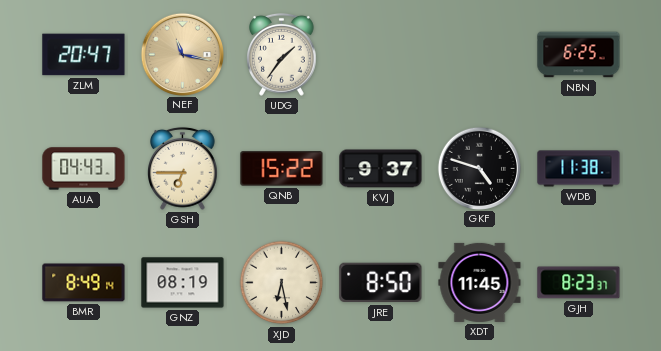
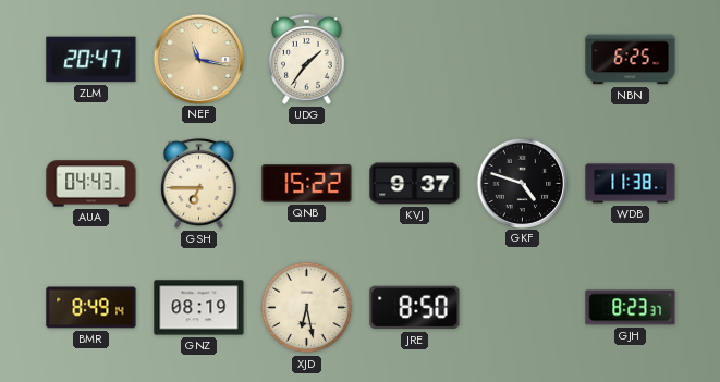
XDT: 11:45 -> none
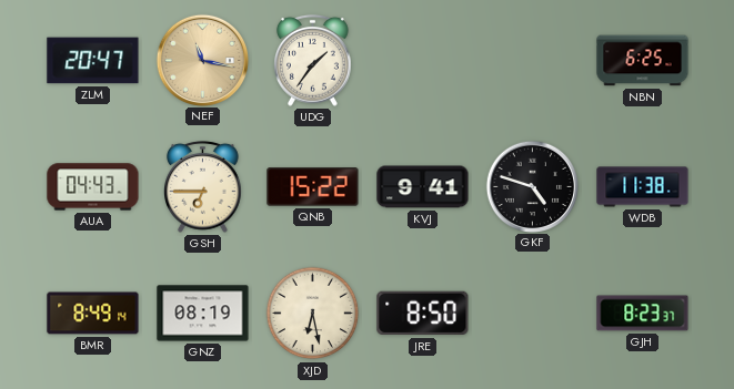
KVJ: 9:37 -> 9:41
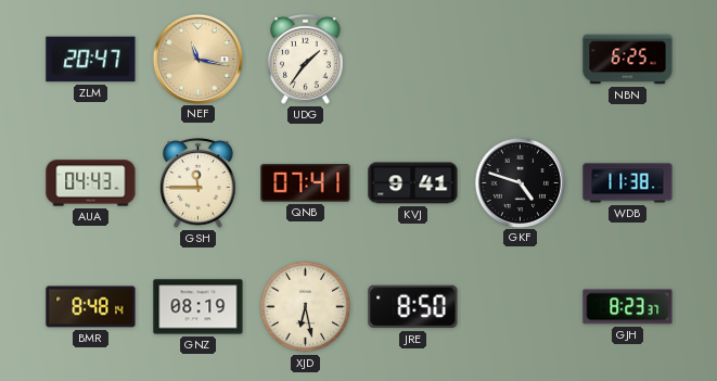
GSH: 6:45 -> 11:45
QNB: 15:22 -> 07:41
BMR: 8:49 -> 8:48
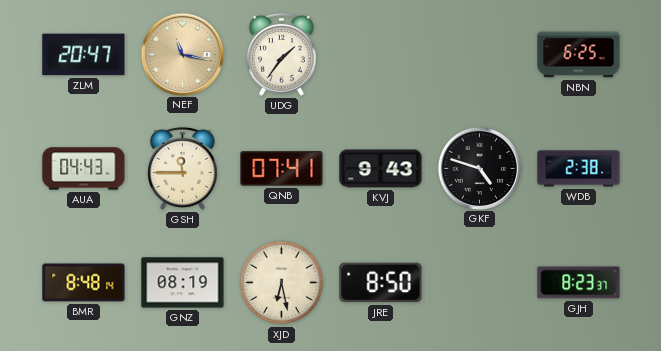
KVJ: 9:41 -> 9:43
WDB: 11:38 -> 2:38
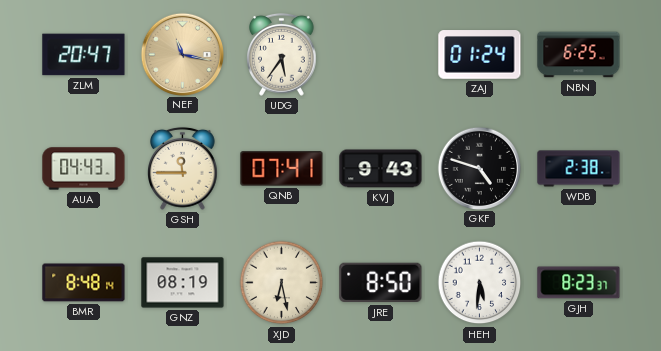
UDG: 1:36 -> 5:36
ZAJ: none -> 01:24
HEH: none -> 5:31
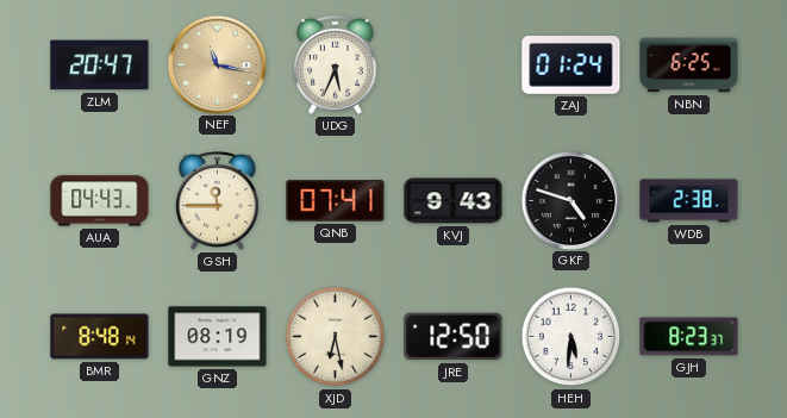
UDG: 5:36 -> 5:34
JRE: 8:50 -> 12:50
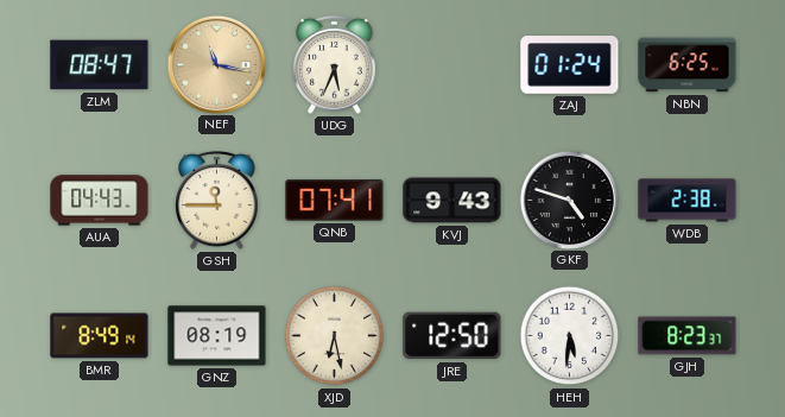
ZLM: 20:47 -> 08:47
BMR: 8:48 -> 8:49
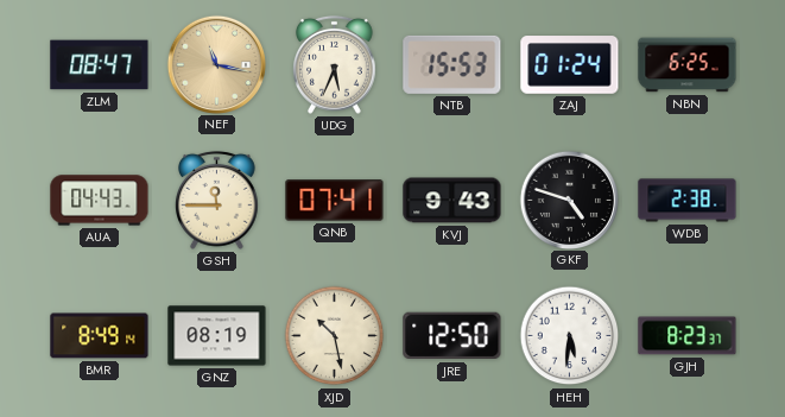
NTB: none -> 15:53
XJD: 6:28 -> 10:28
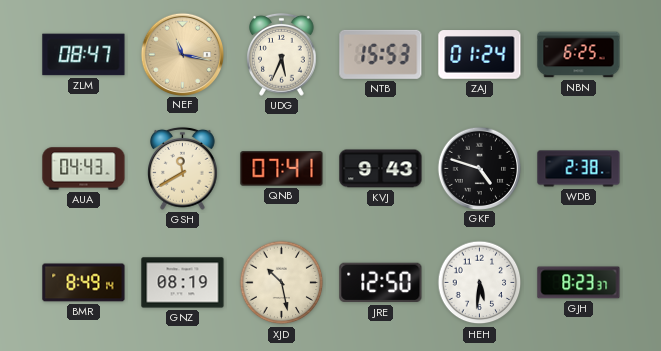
GSH: 11:45 -> 11:40
